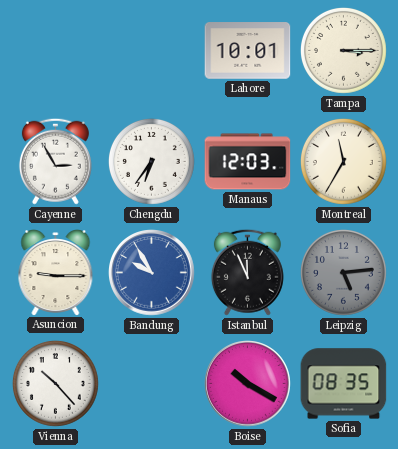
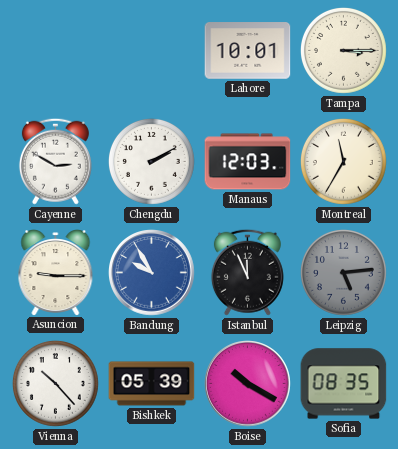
Cayenne: 2:55 -> 2:50
Chengdu: 6:36 -> 2:10
Bishkek: none -> 05:39
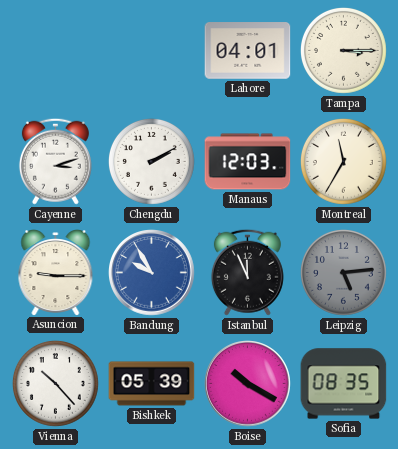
Lahore: 10:01 -> 04:01
Cayenne: 2:50 -> 3:12
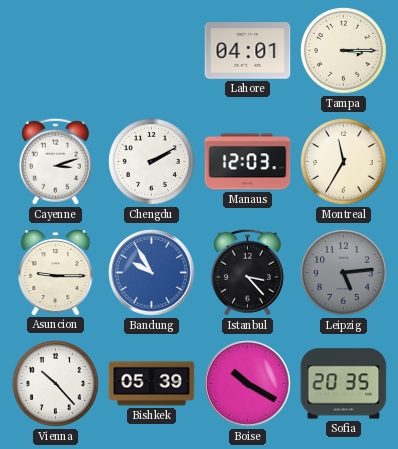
Istanbul: 11:56 -> 3:23
Sofia: 08:35 -> 20:35
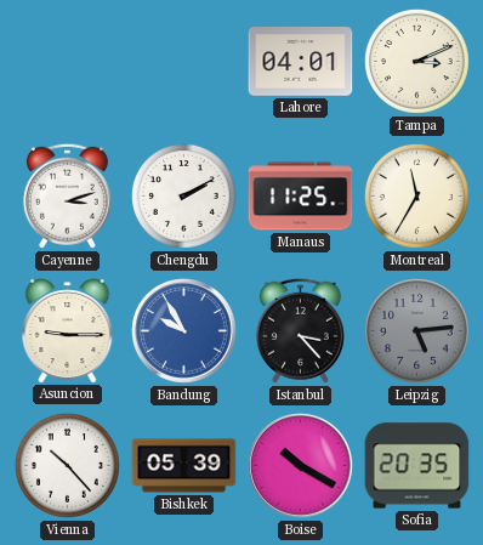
Tampa: 3:15 -> 3:11
Manaus: 12:03 -> 11:25
